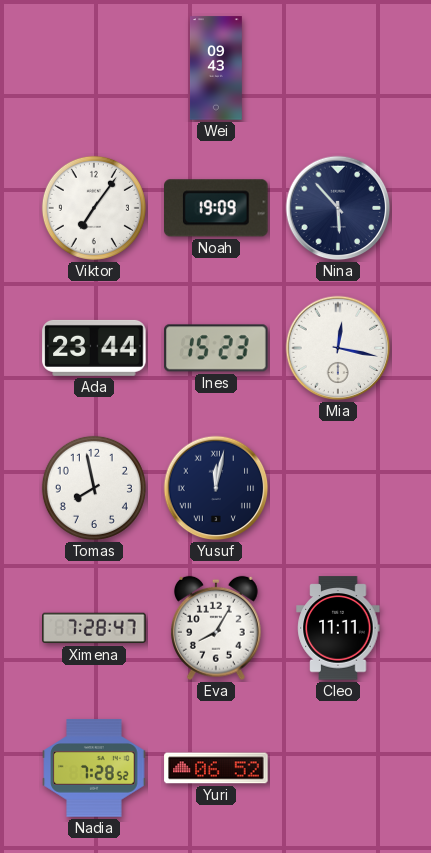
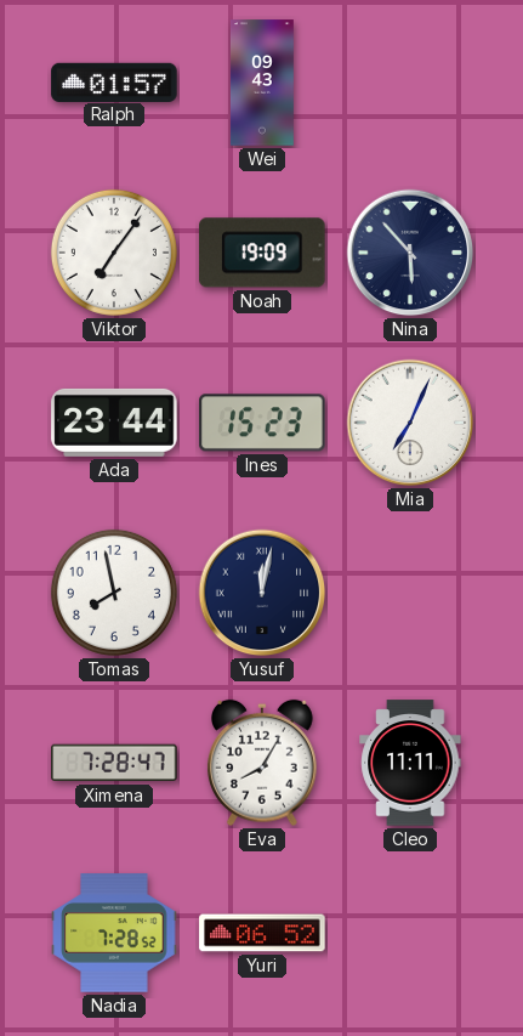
Ralph: none -> 01:57
Mia: 12:17 -> 7:04
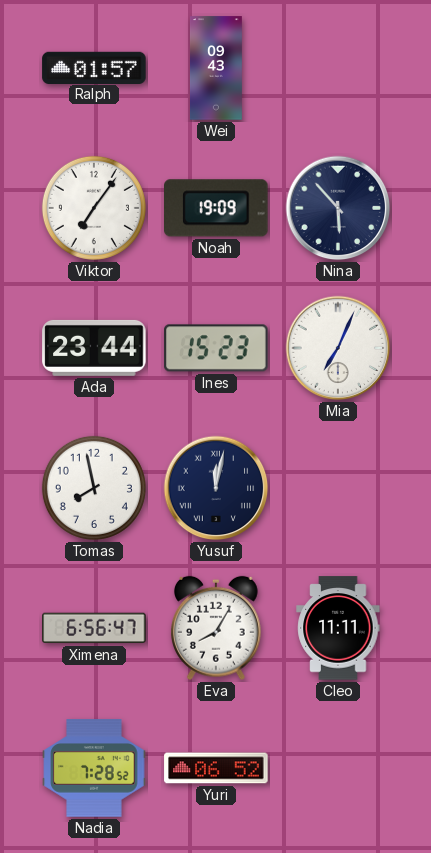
Ximena: 7:28 -> 6:56
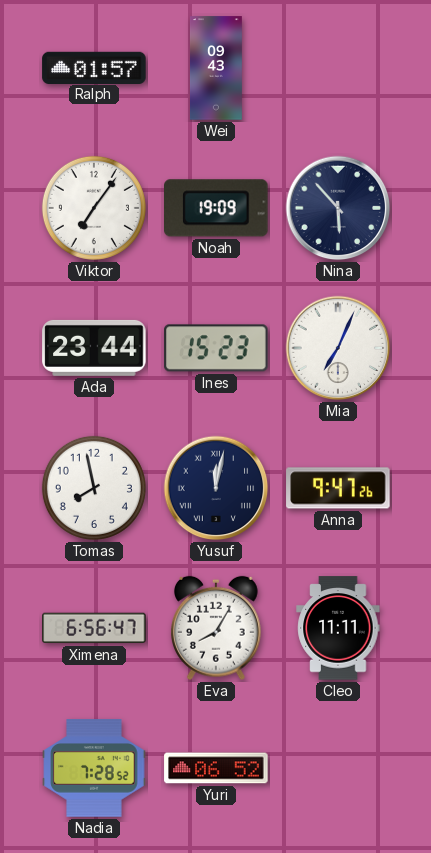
Anna: none -> 9:47
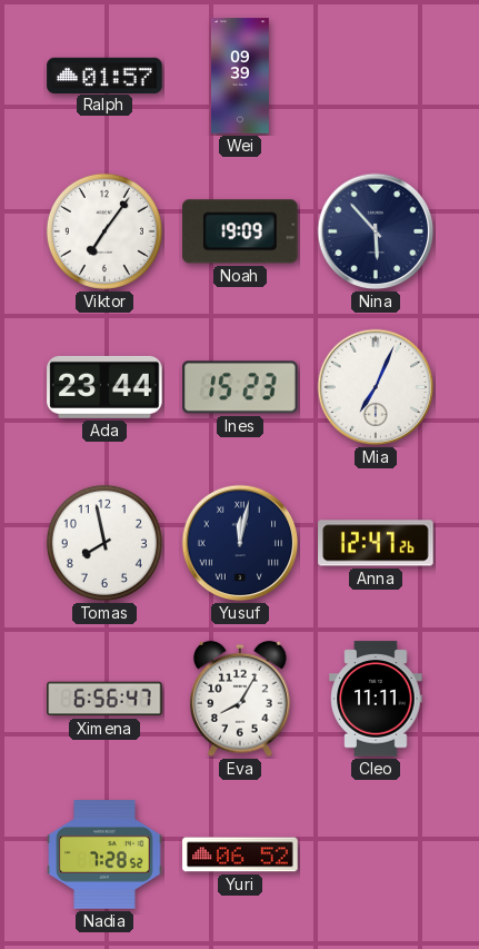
Wei: 09:43 -> 09:39
Anna: 9:47 -> 12:47
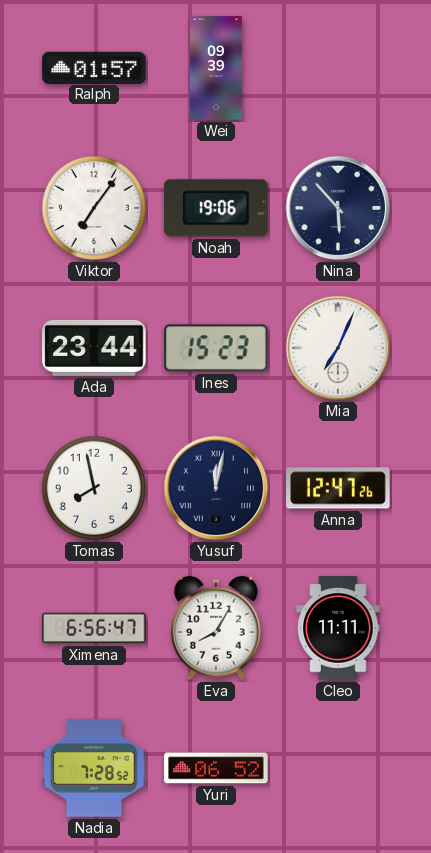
Noah: 19:09 -> 19:06
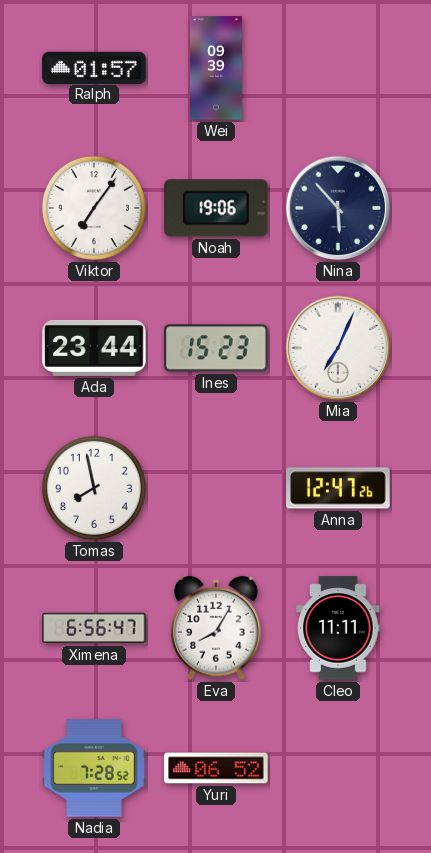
Yusuf: 12:02 -> none
